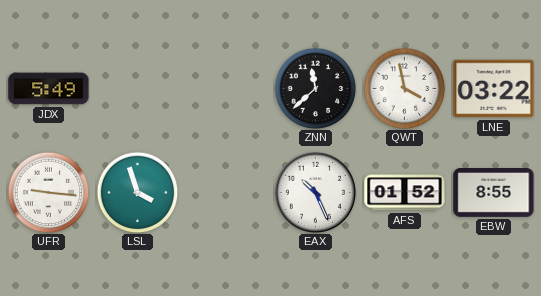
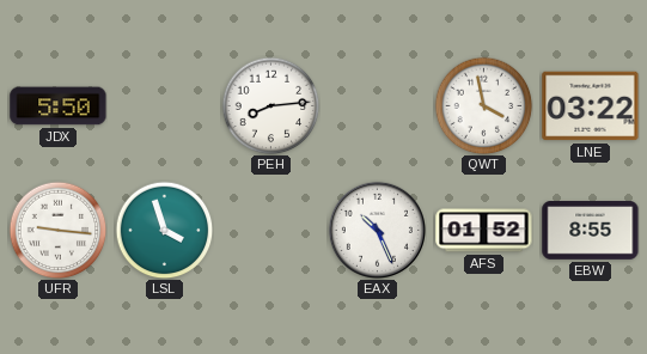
JDX: 5:49 -> 5:50
PEH: none -> 8:14
ZNN: 11:38 -> none
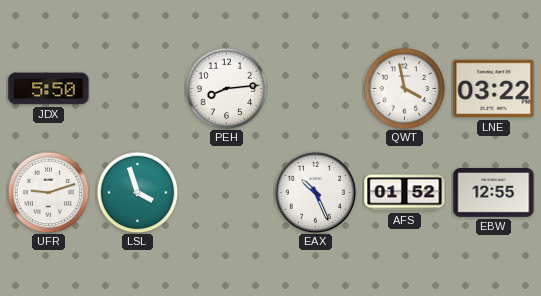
UFR: 9:16 -> 9:12
EBW: 8:55 -> 12:55
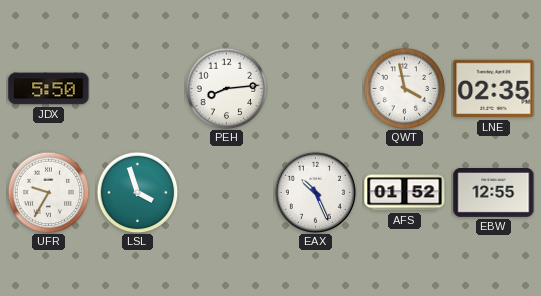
LNE: 03:22 -> 02:35
UFR: 9:12 -> 9:35
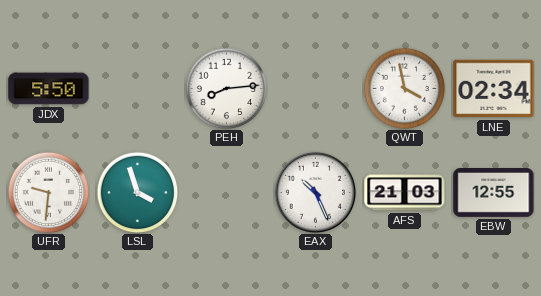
LNE: 02:35 -> 02:34
UFR: 9:35 -> 9:31
AFS: 01:52 -> 21:03
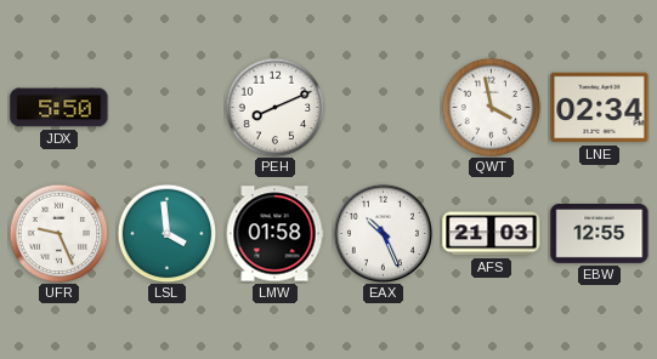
PEH: 8:14 -> 8:11
UFR: 9:31 -> 9:26
LSL: 3:57 -> 3:59
LMW: none -> 01:58
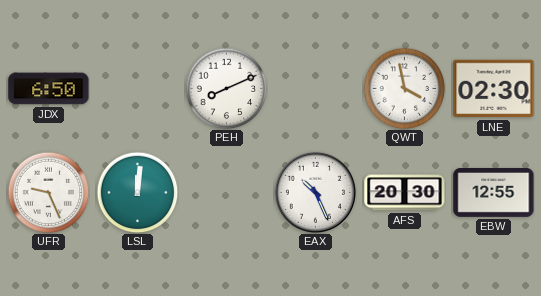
JDX: 5:50 -> 6:50
LNE: 02:34 -> 02:30
LSL: 3:59 -> 12:01
LMW: 01:58 -> none
AFS: 21:03 -> 20:30
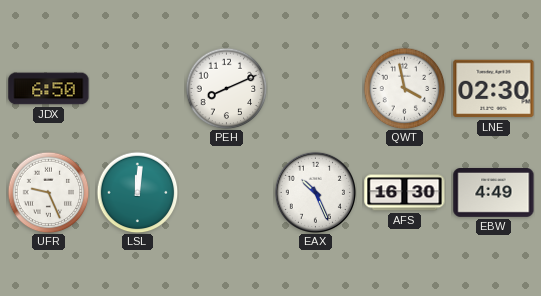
AFS: 20:30 -> 16:30
EBW: 12:55 -> 4:49
